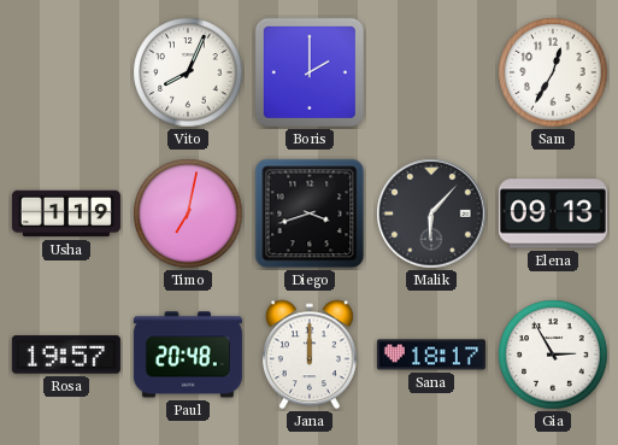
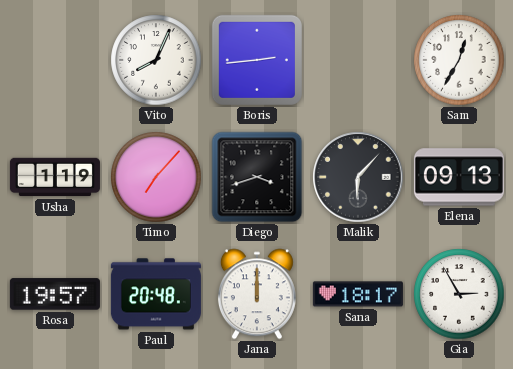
Boris: 2:00 -> 2:44
Timo: 7:02 -> 7:07
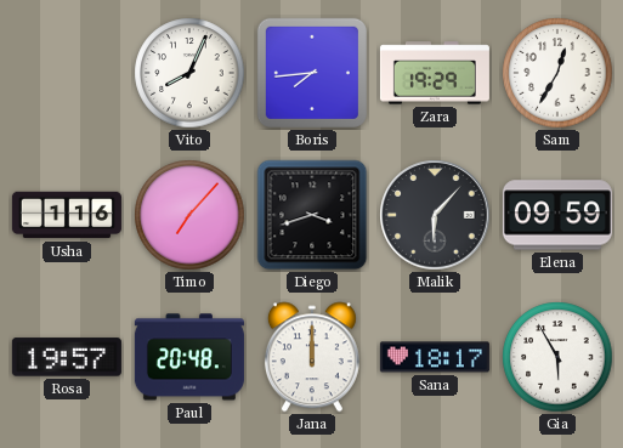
Boris: 2:44 -> 7:44
Zara: none -> 19:29
Usha: 1:19 -> 1:16
Elena: 09:13 -> 09:59
Gia: 2:55 -> 5:55
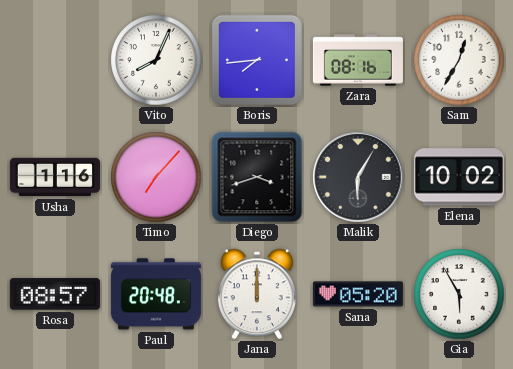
Zara: 19:29 -> 08:16
Malik: 6:07 -> 6:05
Elena: 09:59 -> 10:02
Rosa: 19:57 -> 08:57
Sana: 18:17 -> 05:20
